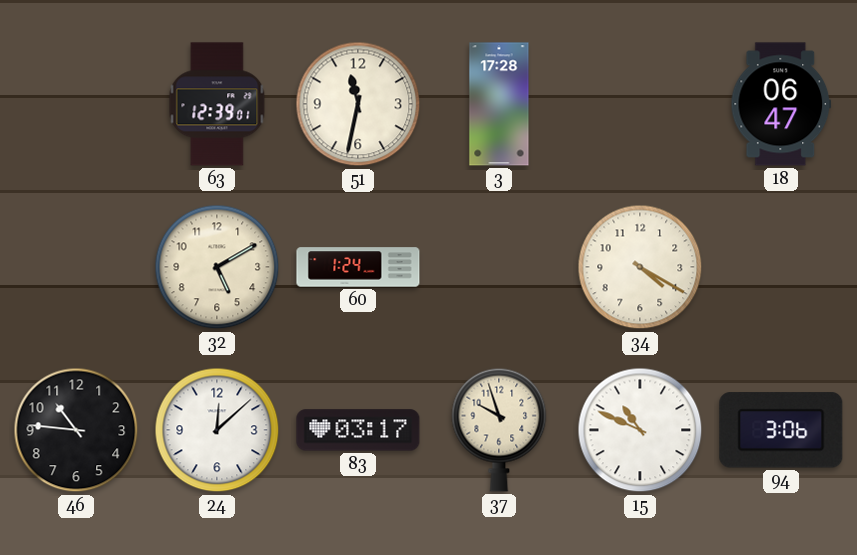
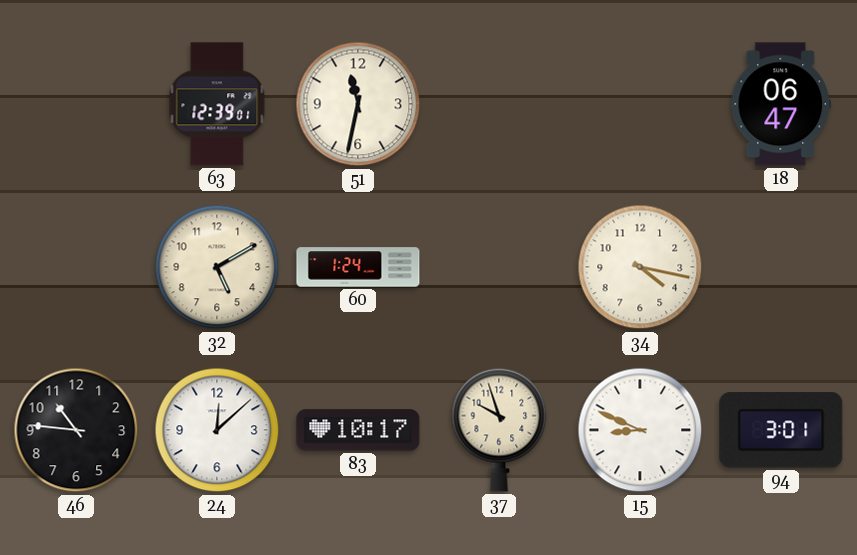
3: 17:28 -> none
34: 4:20 -> 4:17
83: 03:17 -> 10:17
15: 10:49 -> 8:49
94: 3:06 -> 3:01
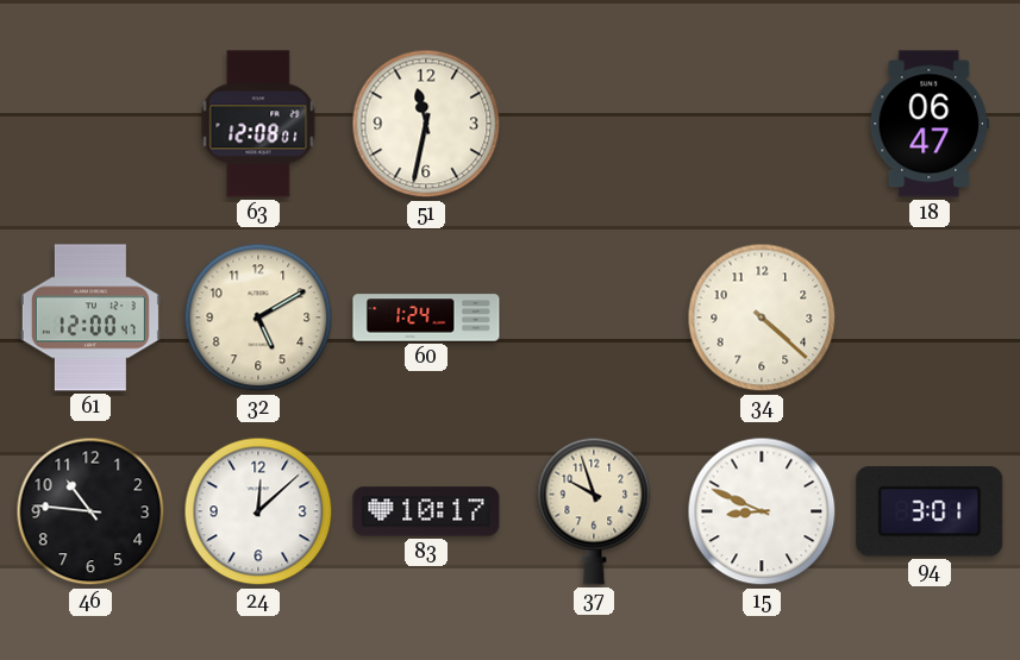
63: 12:39 -> 12:08
61: none -> 12:00
34: 4:17 -> 4:22
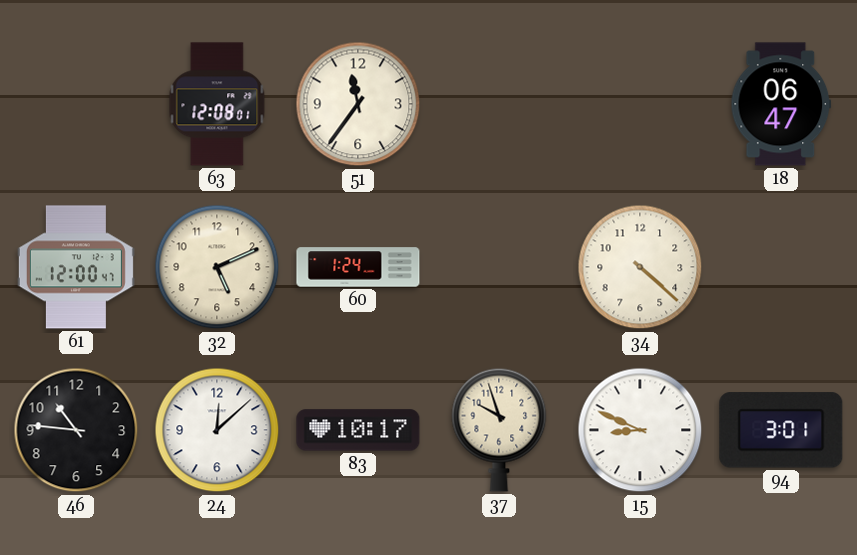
51: 11:32 -> 11:36
32: 5:10 -> 5:11
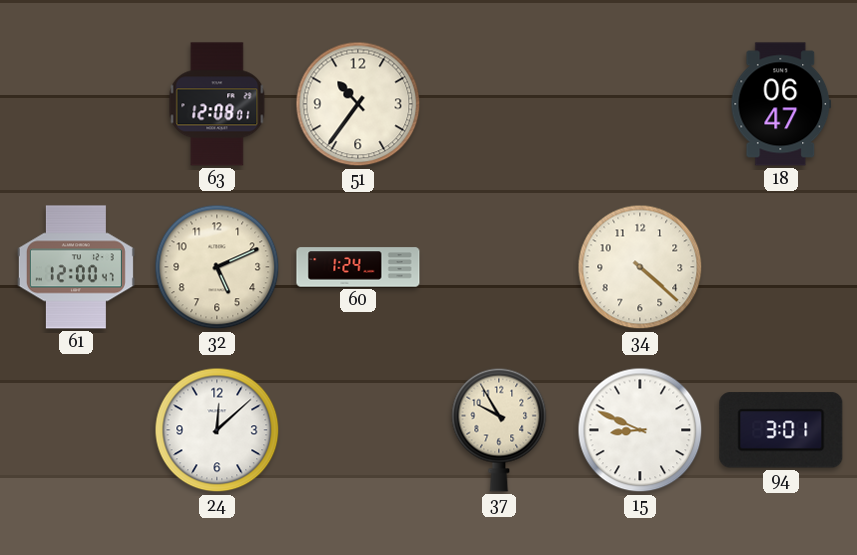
51: 11:36 -> 10:36
46: 10:46 -> none
83: 10:17 -> none
37: 9:57 -> 9:55
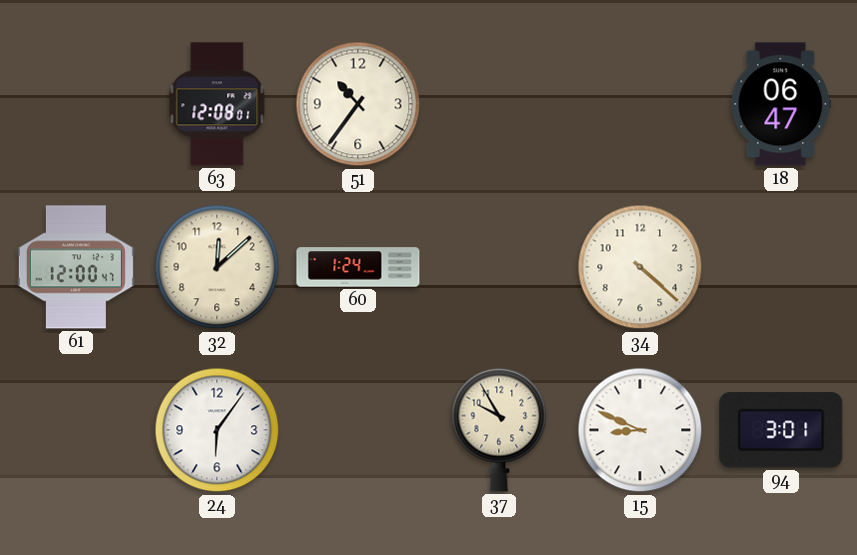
32: 5:11 -> 12:08
24: 12:08 -> 6:06
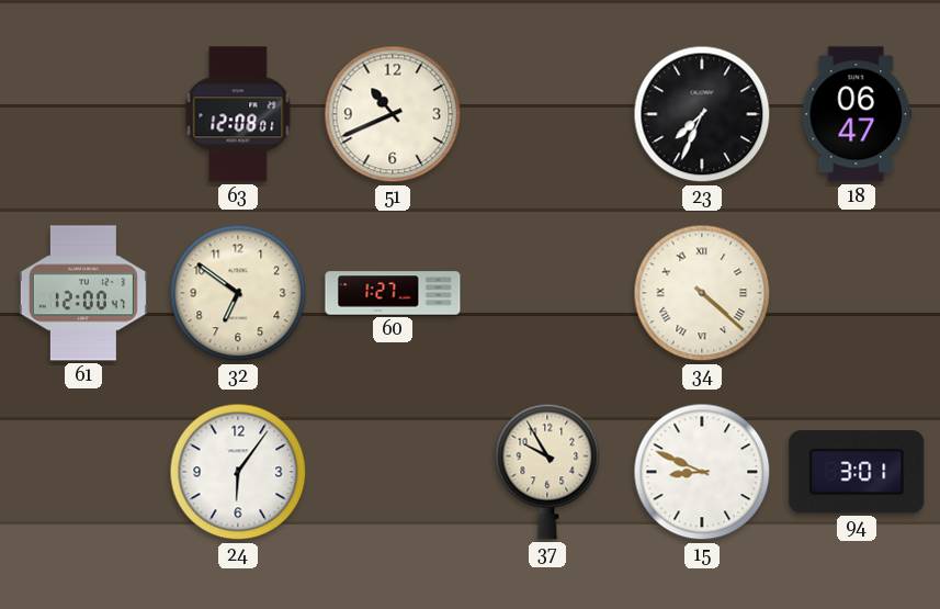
51: 10:36 -> 10:41
23: none -> 7:34
32: 12:08 -> 6:51
60: 1:24 -> 1:27
34 numerals: Arabic -> Roman
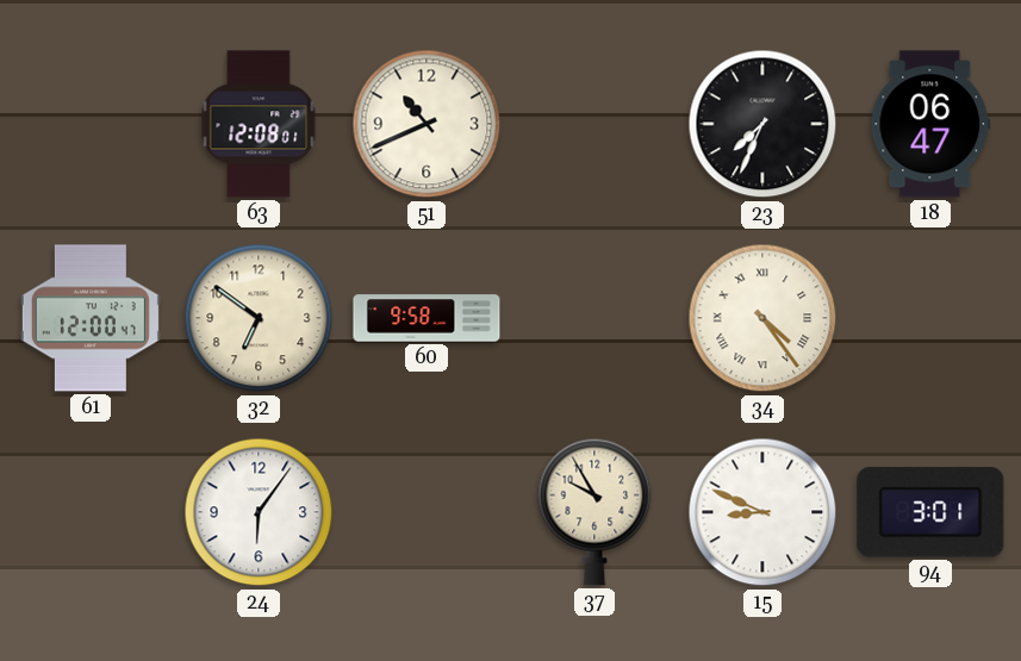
60: 1:27 -> 9:58
34: 4:22 -> 4:24
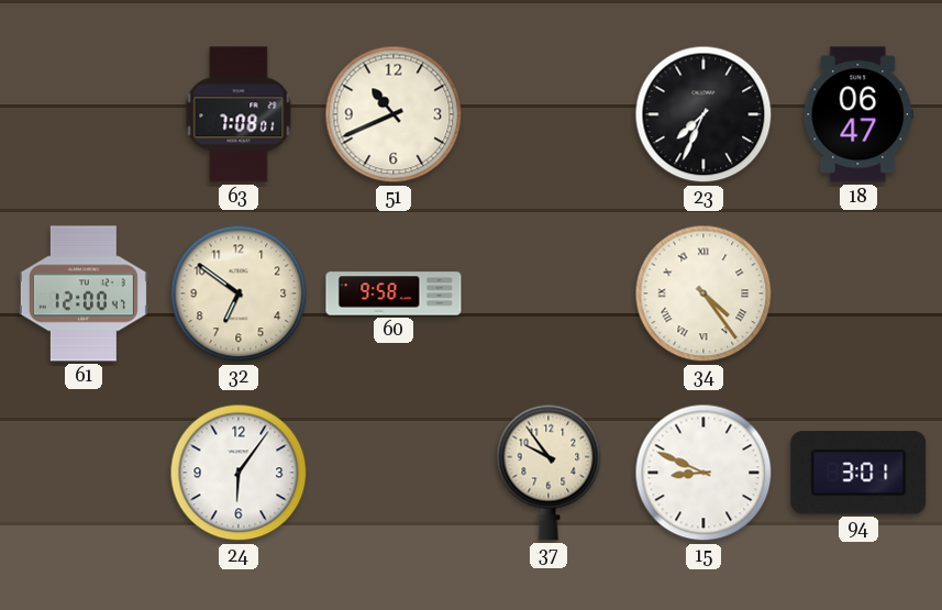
63: 12:08 -> 7:08
37: 9:55 -> 9:54
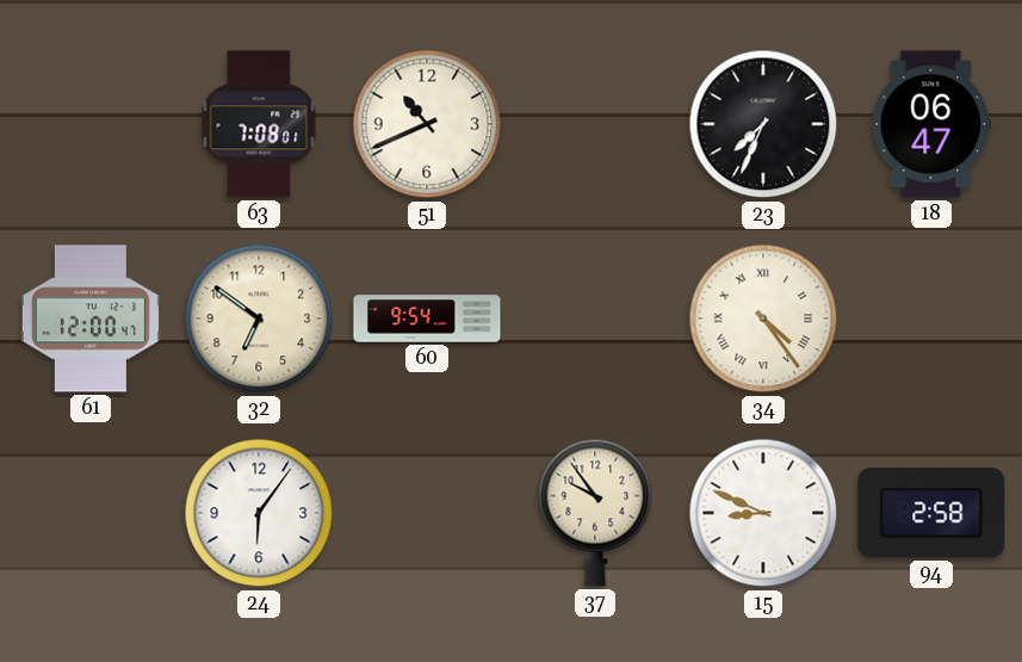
60: 9:58 -> 9:54
94: 3:01 -> 2:58
